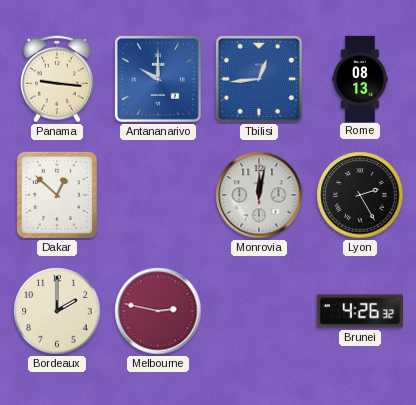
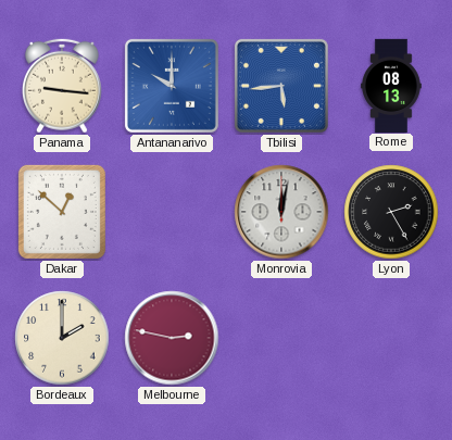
Tbilisi: 12:44 -> 5:44
Brunei: 4:26 -> none
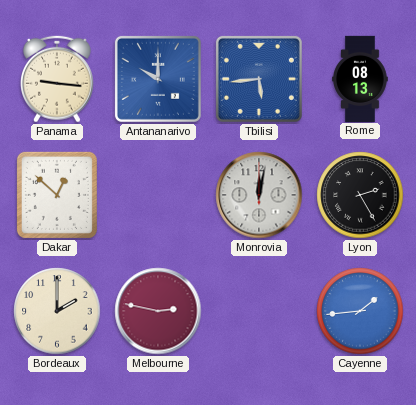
Cayenne: none -> 1:44
